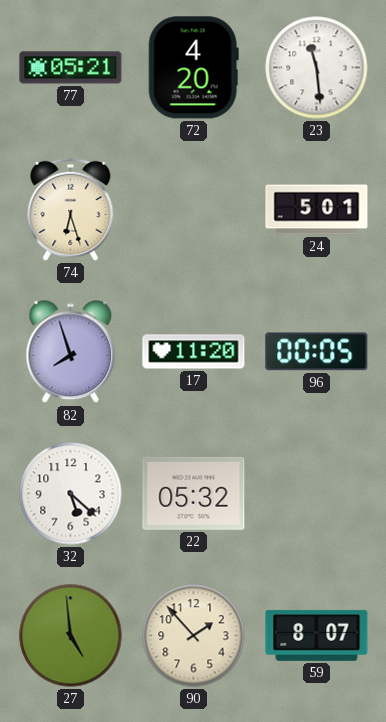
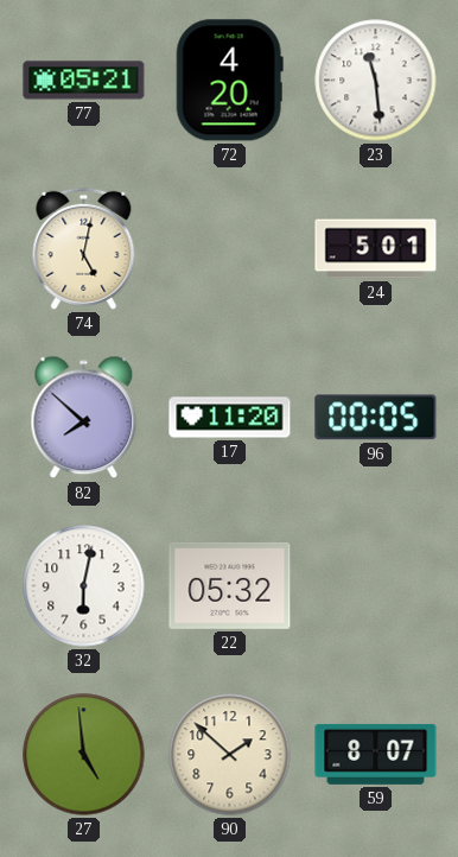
74: 6:27 -> 5:02
82: 7:57 -> 7:52
32: 5:22 -> 6:02
90: 1:53 -> 1:52
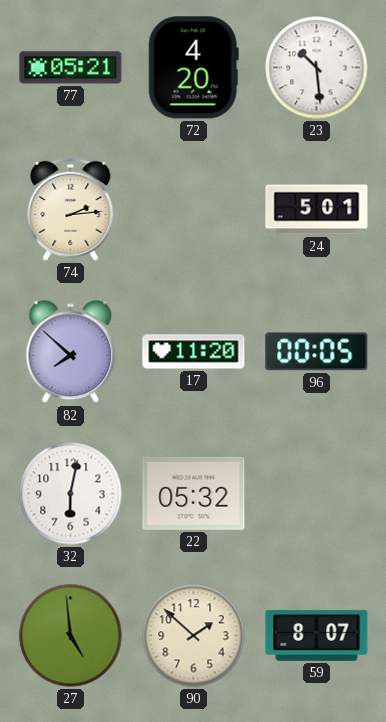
23: 11:29 -> 10:29
74: 5:02 -> 2:14
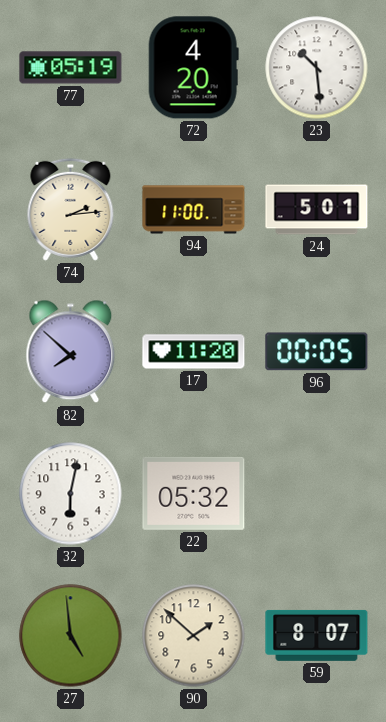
77: 05:21 -> 05:19
94: none -> 11:00
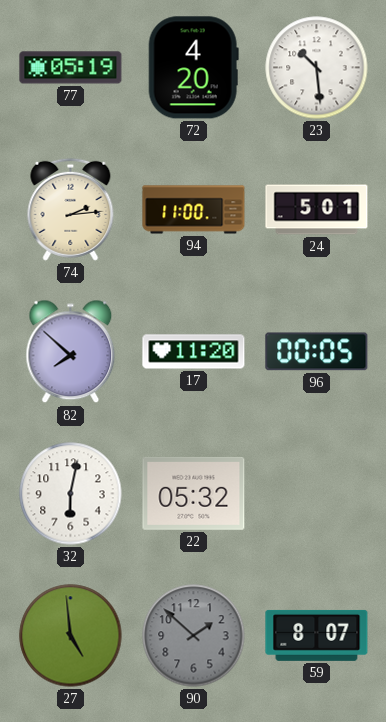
90 dial: cream -> grey
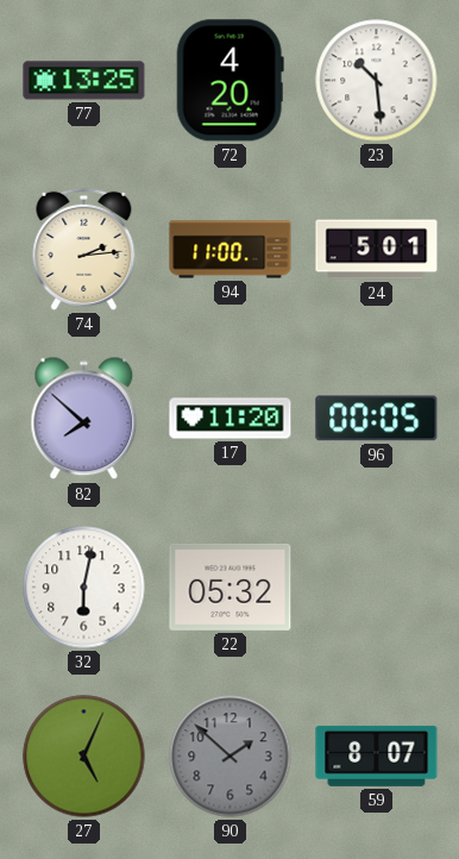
77: 05:19 -> 13:25
27: 4:59 -> 5:04
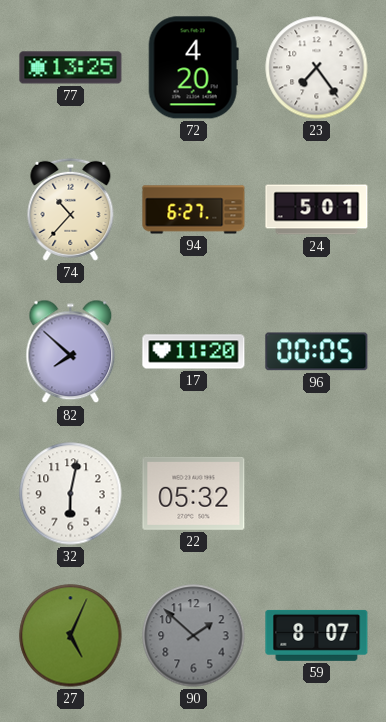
23: 10:29 -> 7:24
74: 2:14 -> 10:37
94: 11:00 -> 6:27
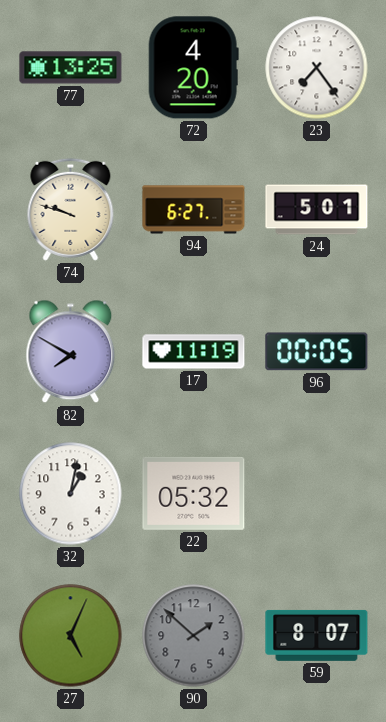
74: 10:37 -> 9:48
82: 7:52 -> 7:50
17: 11:20 -> 11:19
32: 6:02 -> 1:02
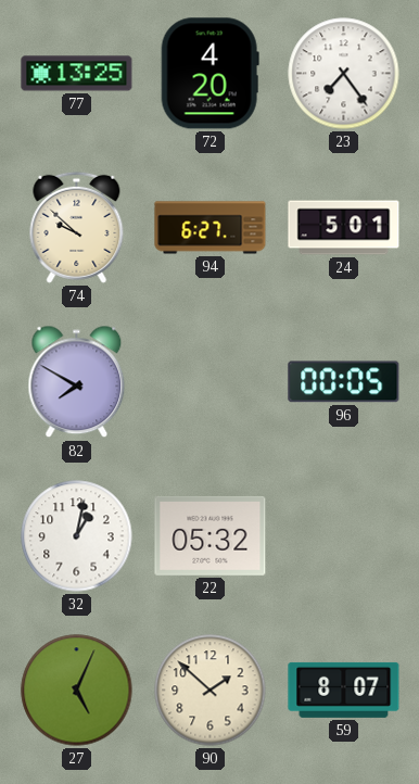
74: 9:48 -> 9:52
17: 11:19 -> none
90 dial: grey -> cream
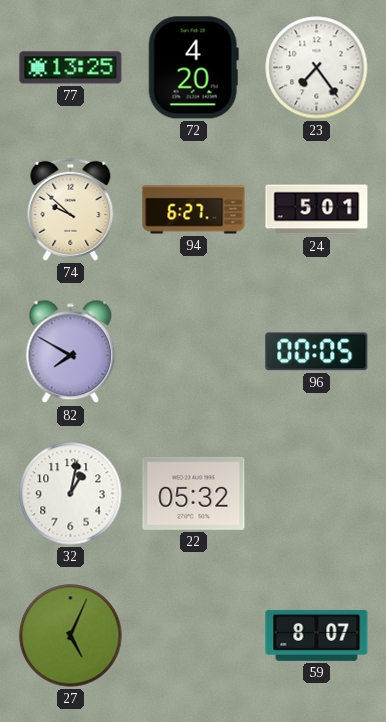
90: 1:52 -> none
